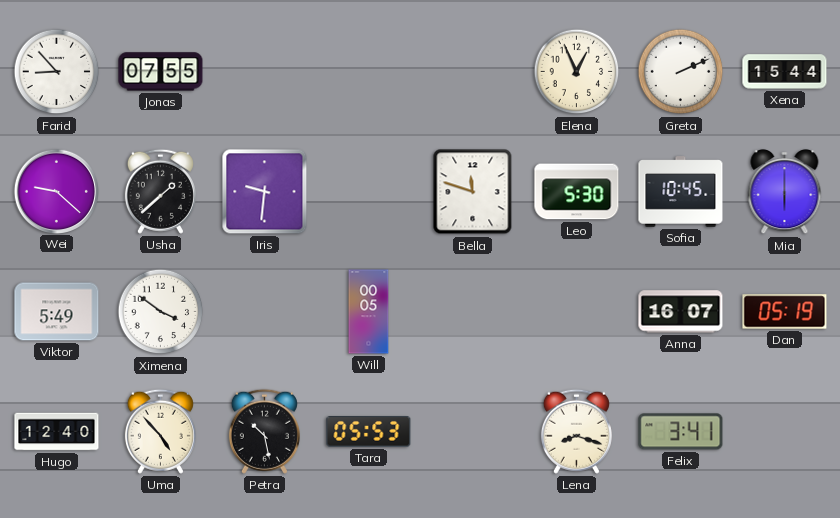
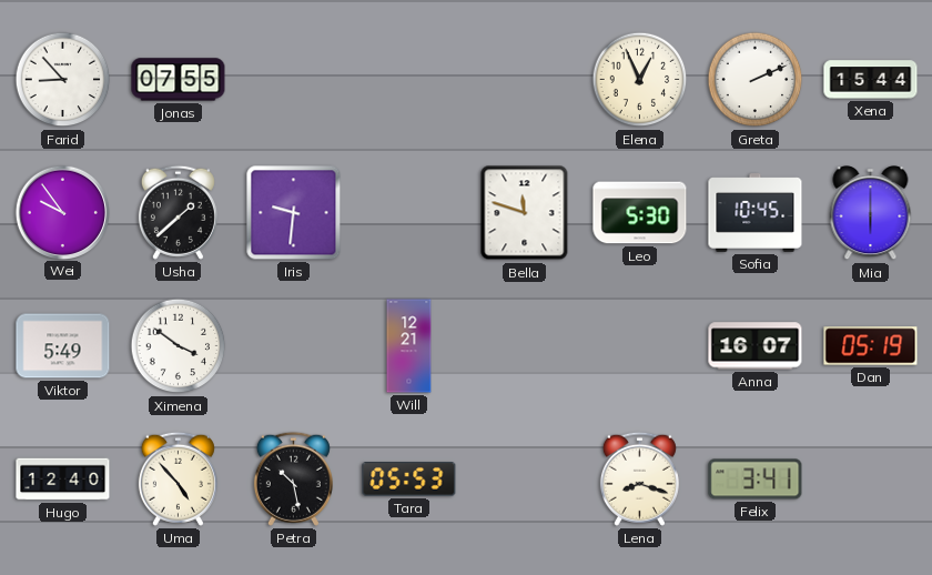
Wei: 9:22 -> 9:54
Will: 00:05 -> 12:21
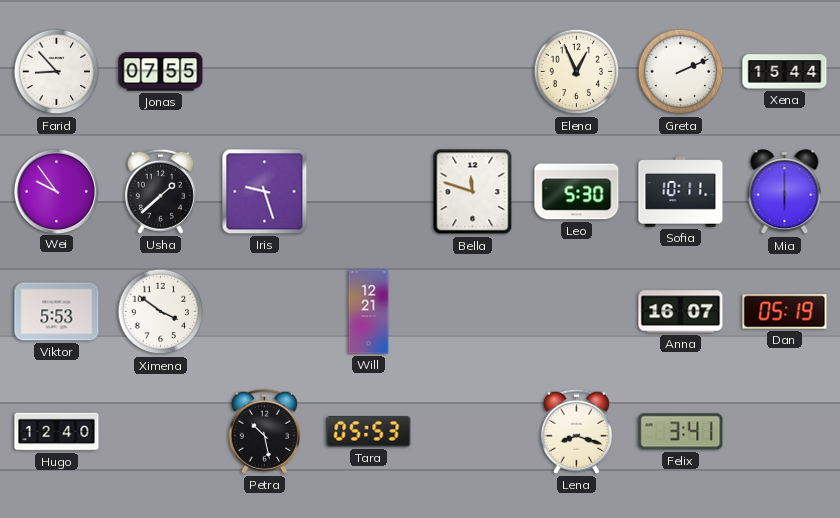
Iris: 9:31 -> 9:27
Sofia: 10:45 -> 10:11
Viktor: 5:49 -> 5:53
Uma: 4:53 -> none
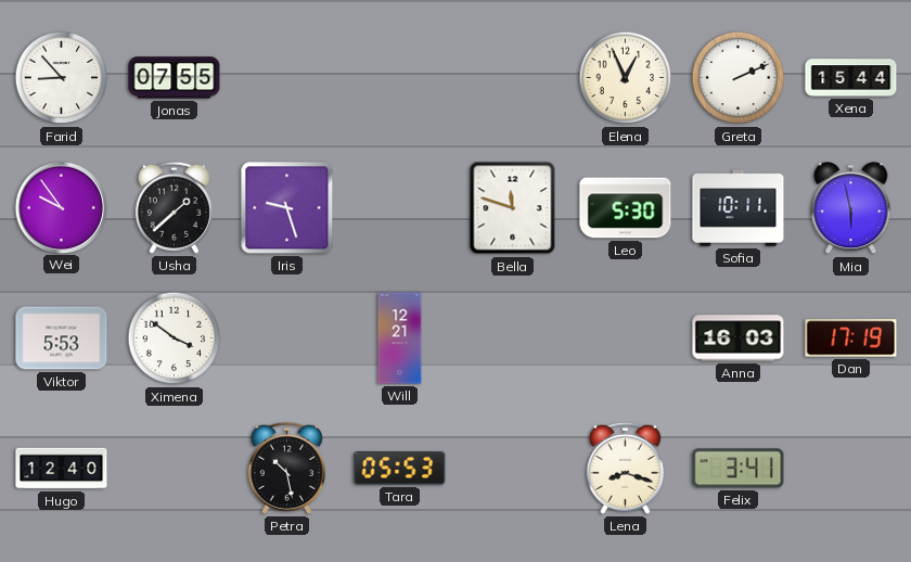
Mia: 6:00 -> 5:58
Anna: 16:07 -> 16:03
Dan: 05:19 -> 17:19
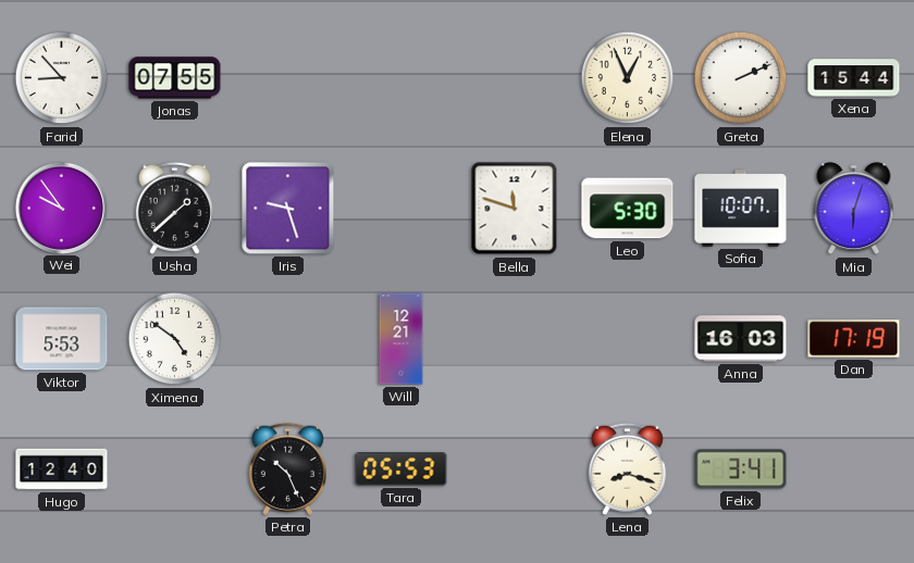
Sofia: 10:11 -> 10:07
Mia: 5:58 -> 6:03
Ximena: 3:51 -> 4:51
Petra: 10:28 -> 10:26
